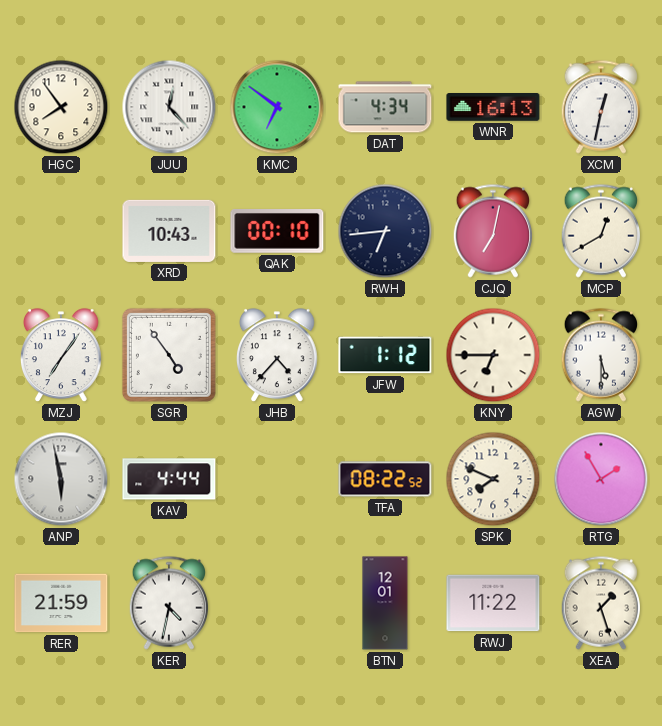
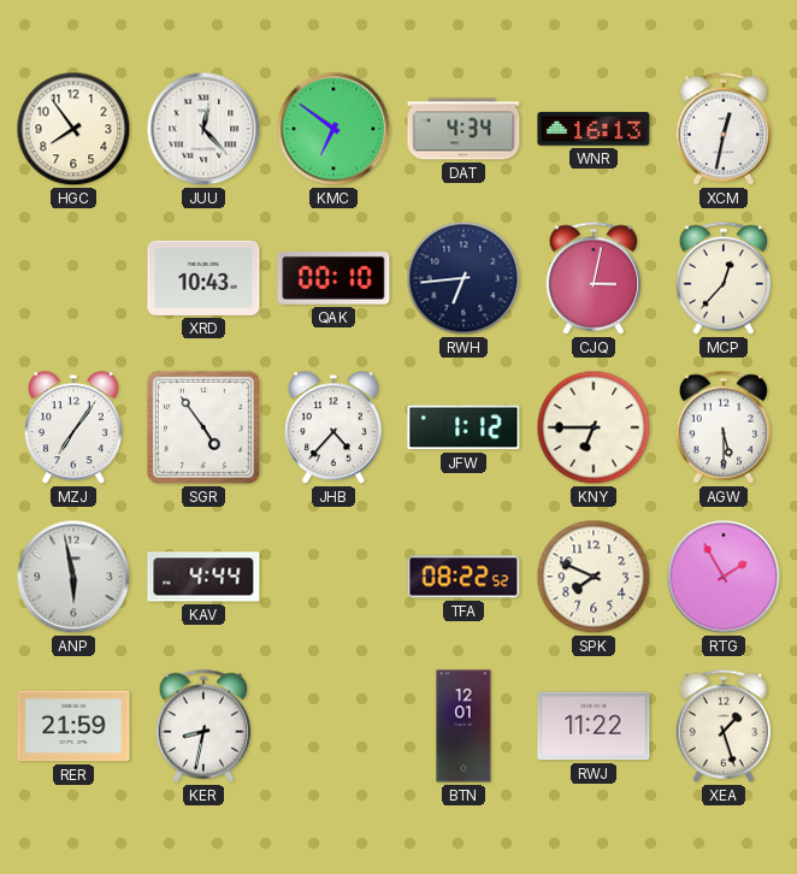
CJQ: 7:02 -> 3:02
MCP: 12:40 -> 12:37
KER: 4:32 -> 8:32
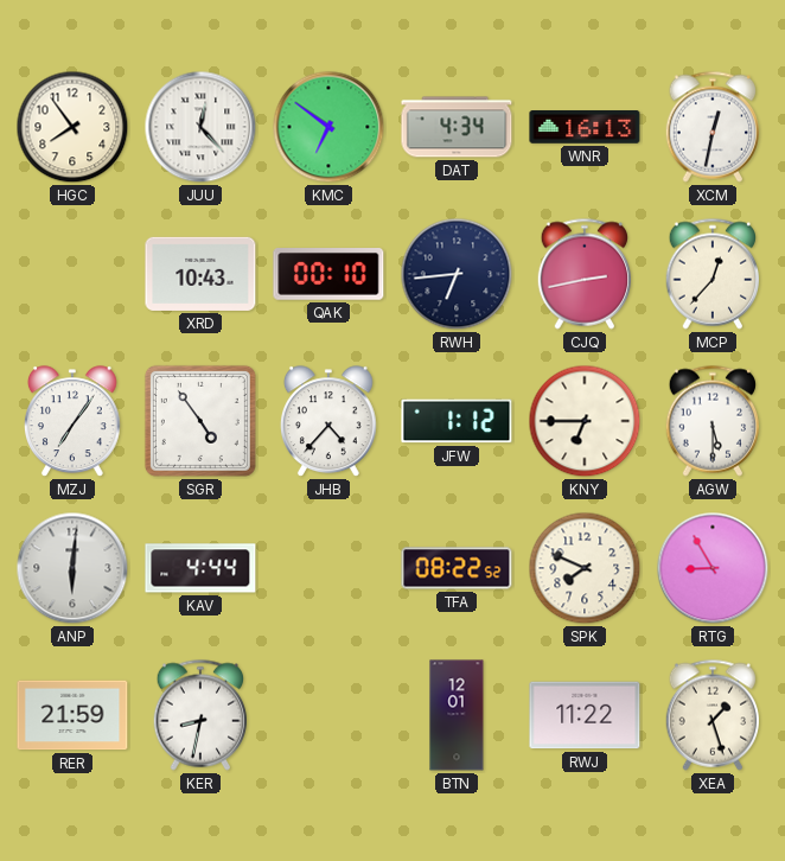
CJQ: 3:02 -> 2:43
ANP: 5:58 -> 6:01
RTG: 1:55 -> 8:55
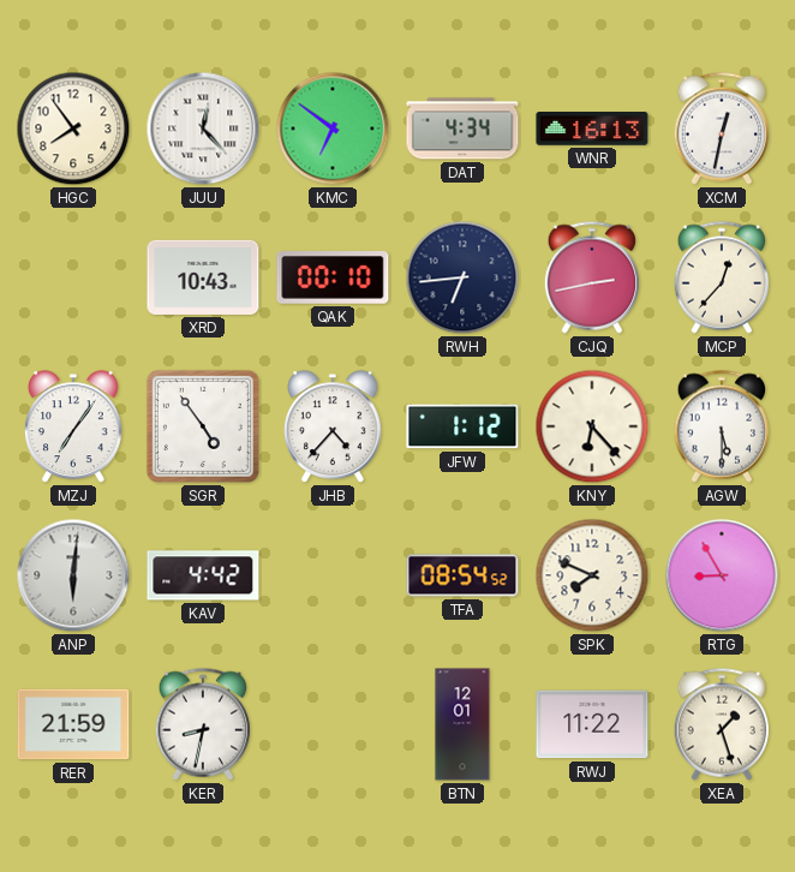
KNY: 6:45 -> 6:23
KAV: 4:44 -> 4:42
TFA: 08:22 -> 08:54
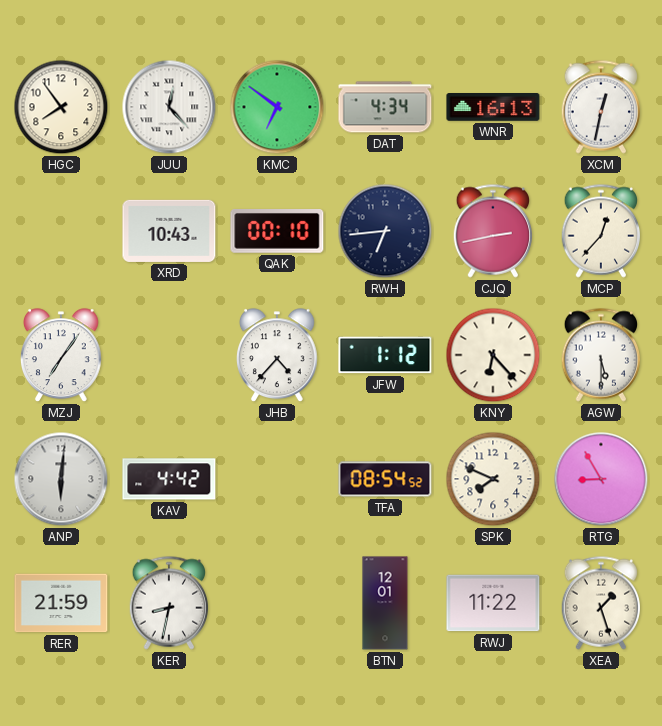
SGR: 4:54 -> none
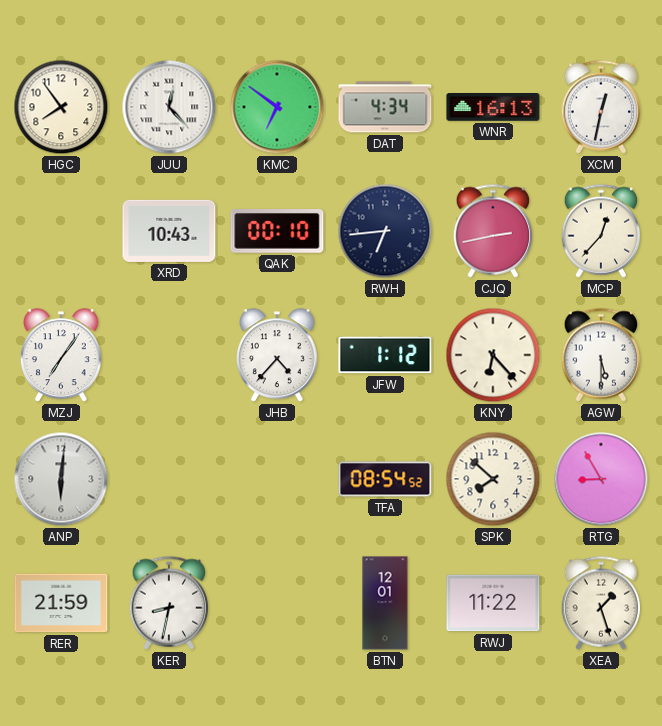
KAV: 4:42 -> none
SPK: 7:49 -> 7:52
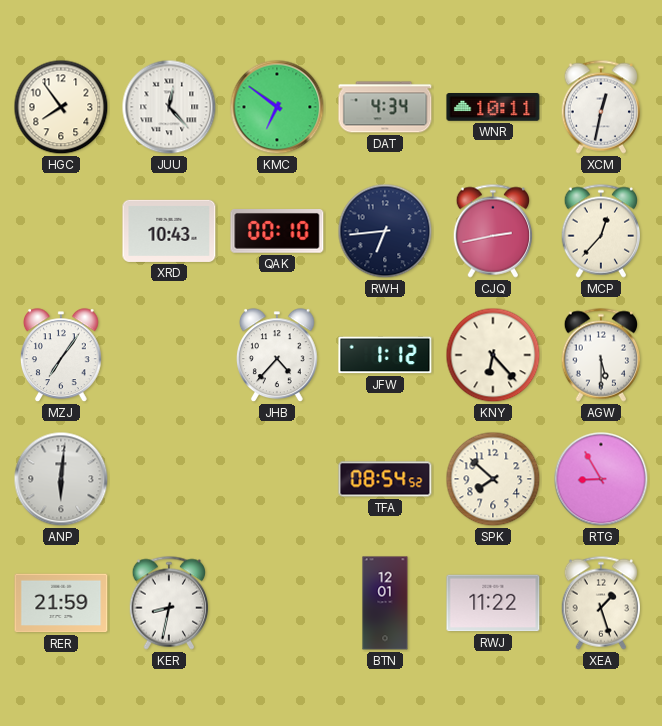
WNR: 16:13 -> 10:11
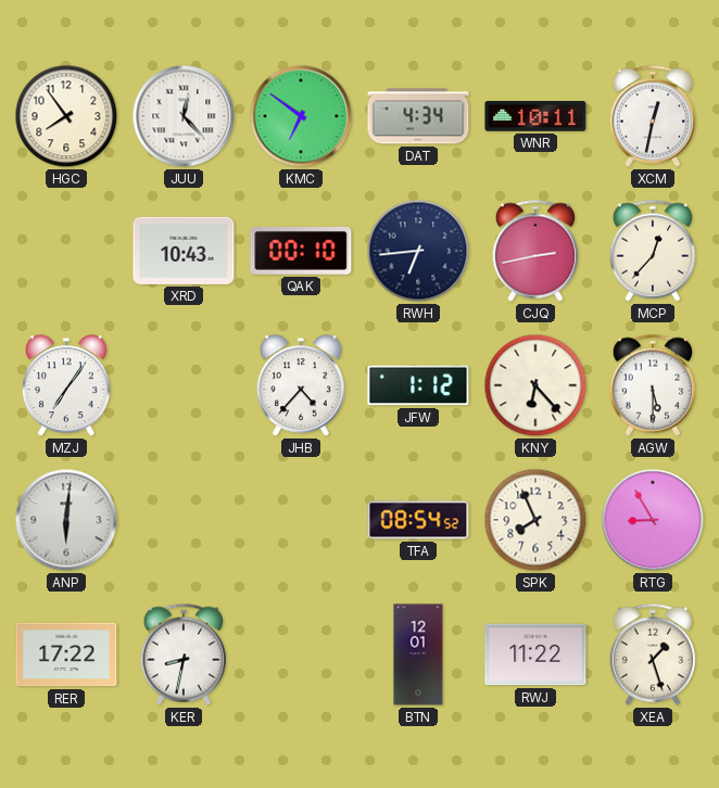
SPK: 7:52 -> 7:56
RER: 21:59 -> 17:22
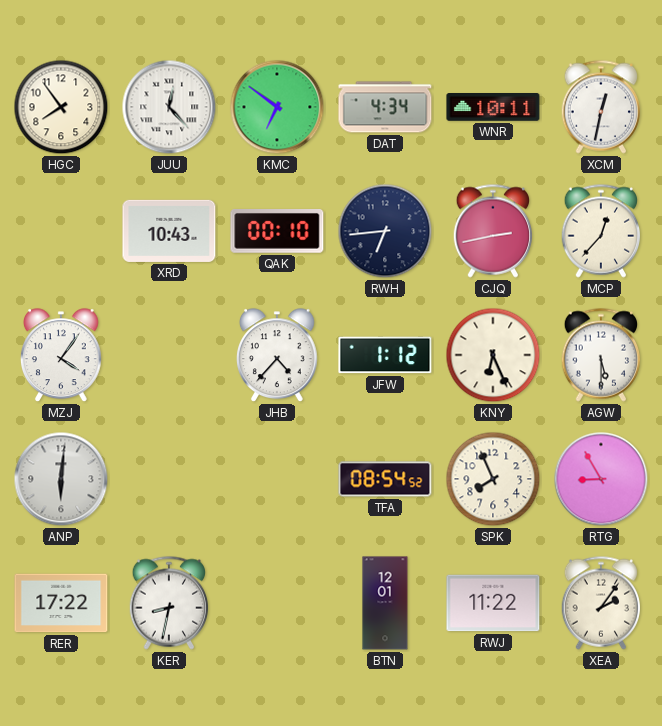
MZJ: 7:06 -> 4:06
KNY: 6:23 -> 6:26
XEA: 1:27 -> 2:06
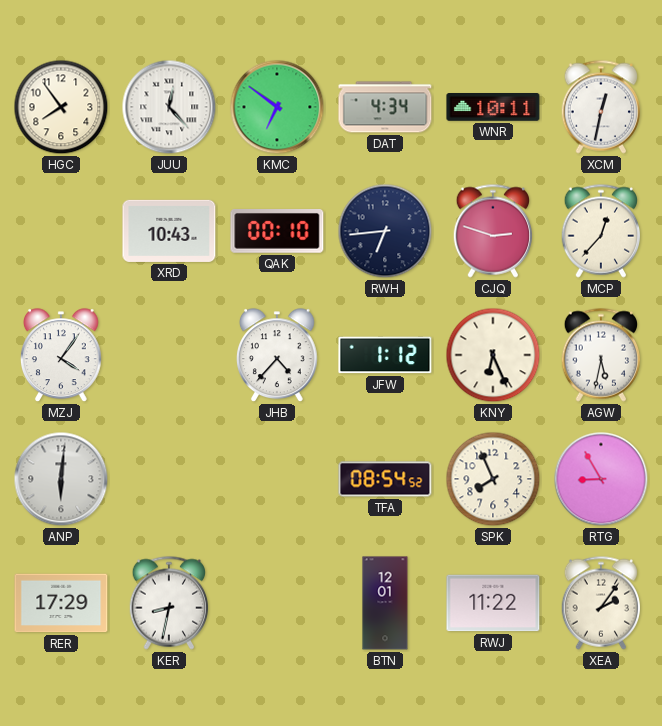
CJQ: 2:43 -> 2:48
AGW: 5:30 -> 5:32
RER: 17:22 -> 17:29
